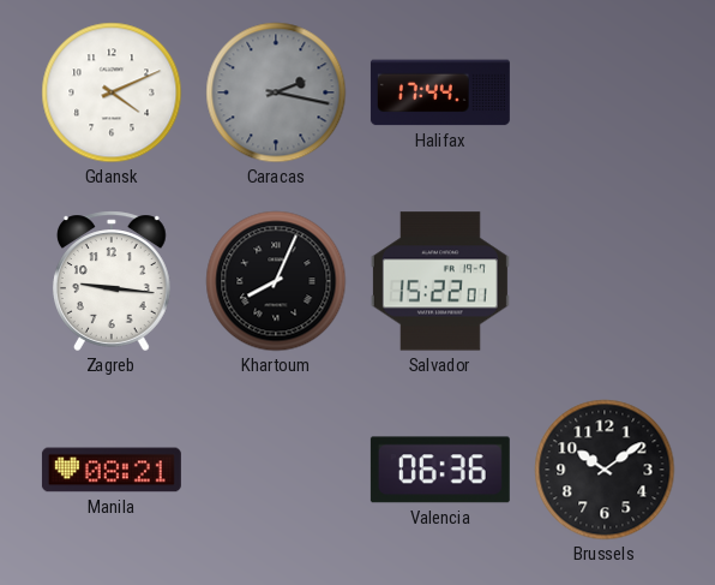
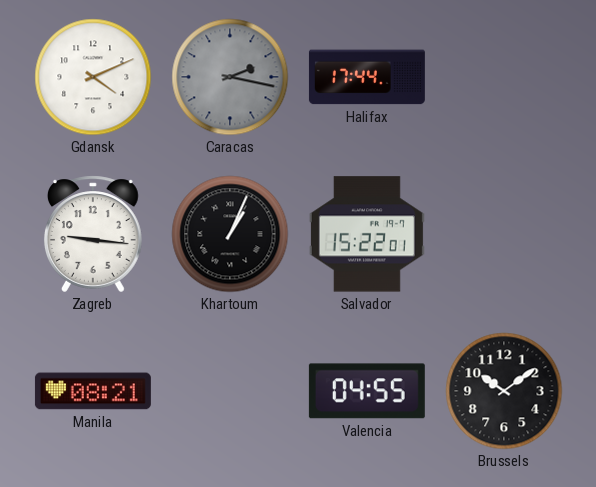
Khartoum: 8:04 -> 1:04
Valencia: 06:36 -> 04:55
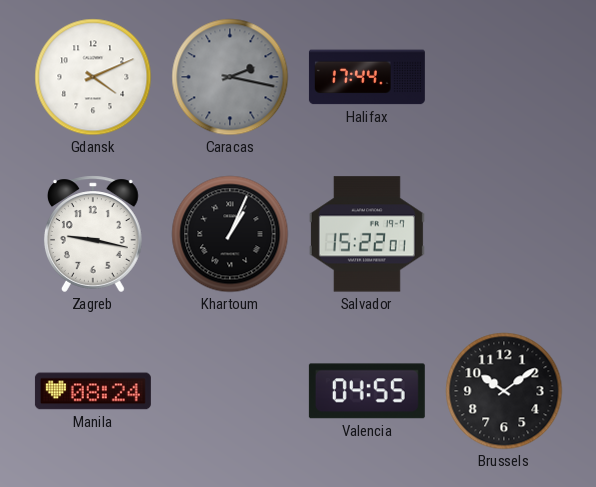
Zagreb: 9:16 -> 9:17
Manila: 08:21 -> 08:24
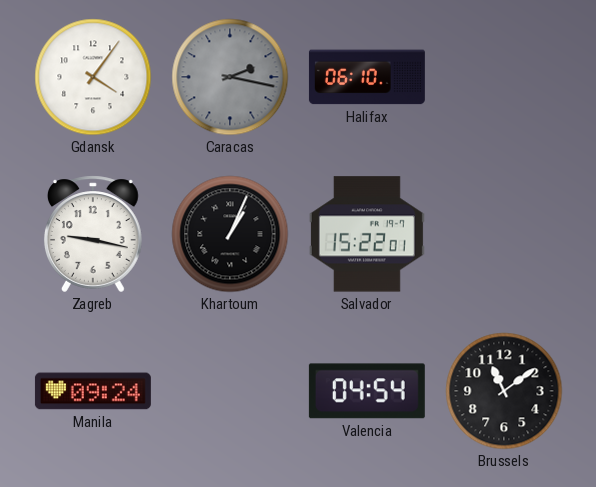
Gdansk: 4:11 -> 4:06
Halifax: 17:44 -> 06:10
Manila: 08:24 -> 09:24
Valencia: 04:55 -> 04:54
Brussels: 10:09 -> 11:09
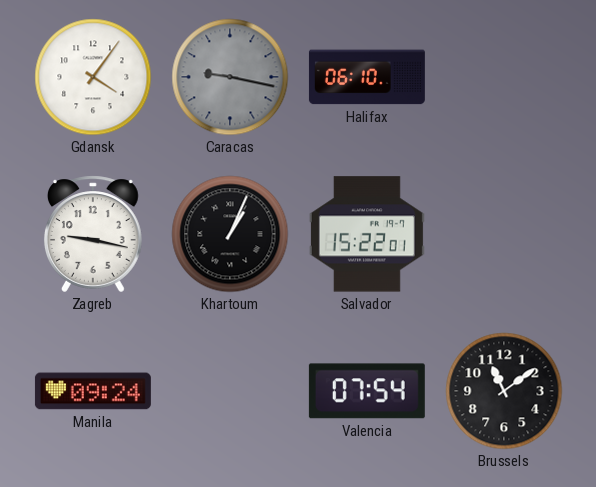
Caracas: 2:17 -> 9:17
Valencia: 04:54 -> 07:54
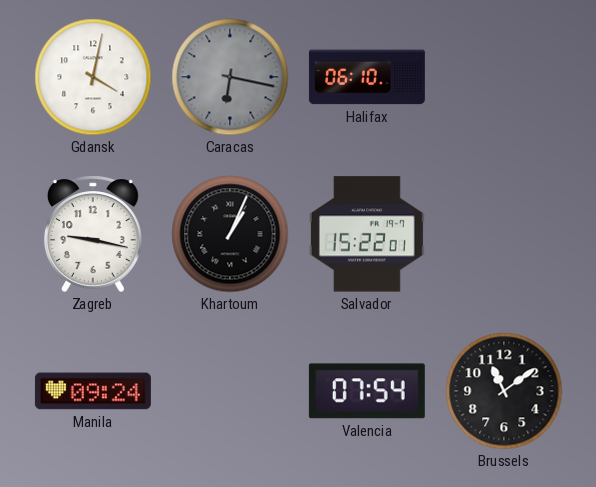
Gdansk: 4:06 -> 4:02
Caracas: 9:17 -> 6:17
